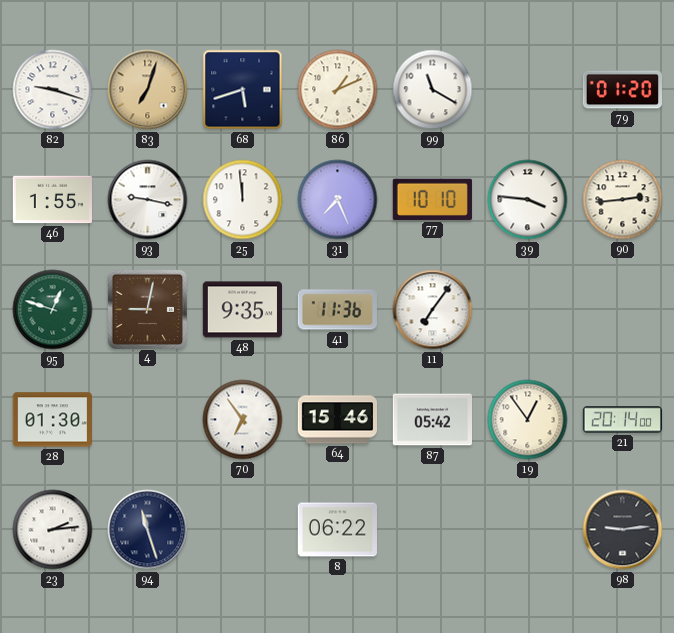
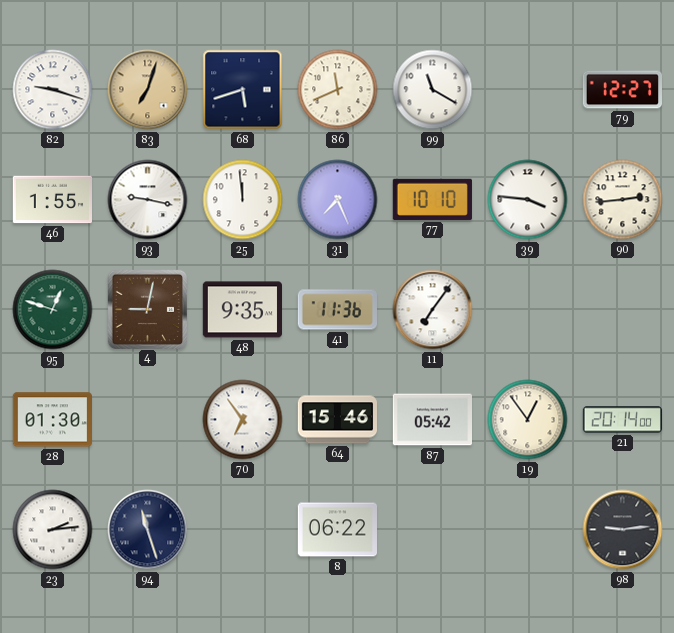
86: 1:11 -> 11:41
79: 01:20 -> 12:27
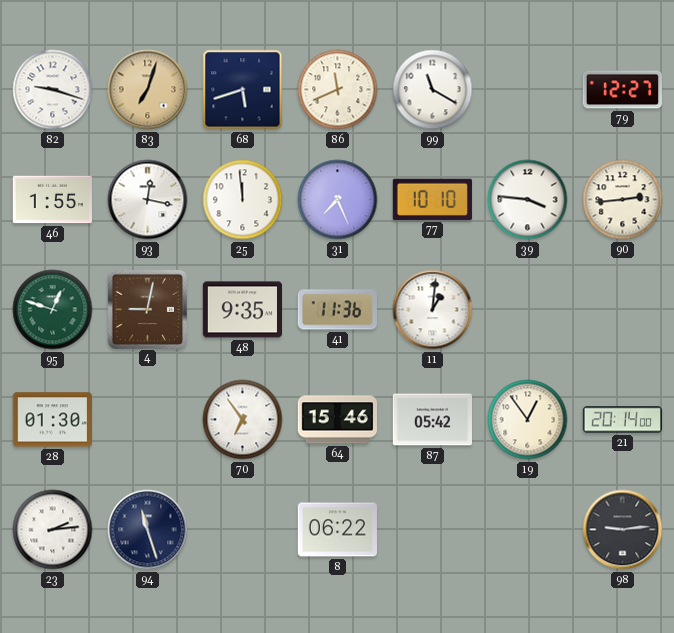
93: 9:17 -> 12:17
11: 7:06 -> 1:01
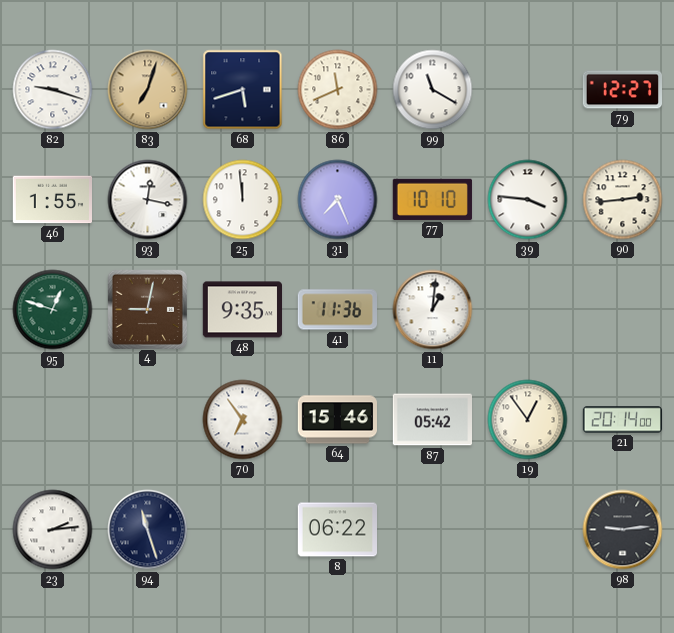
28: 01:30 -> none
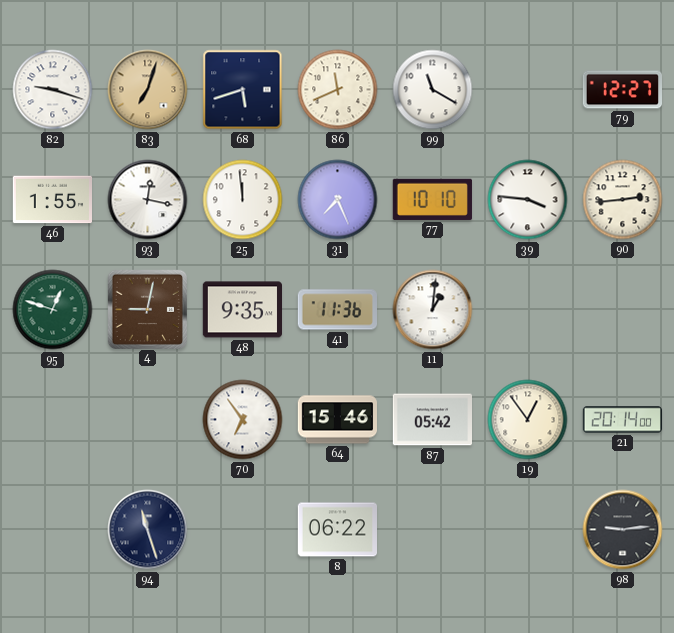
23: 2:14 -> none
